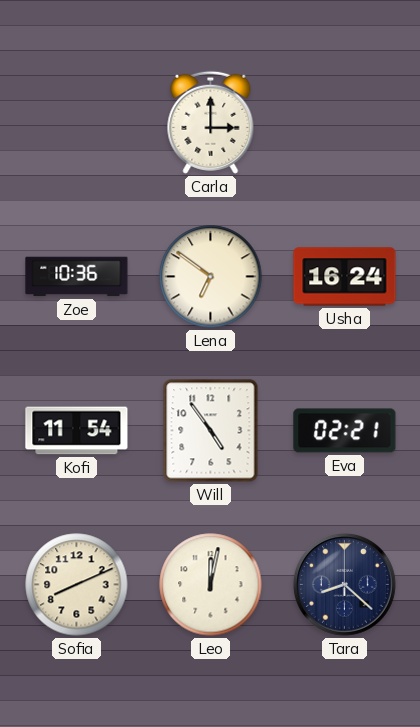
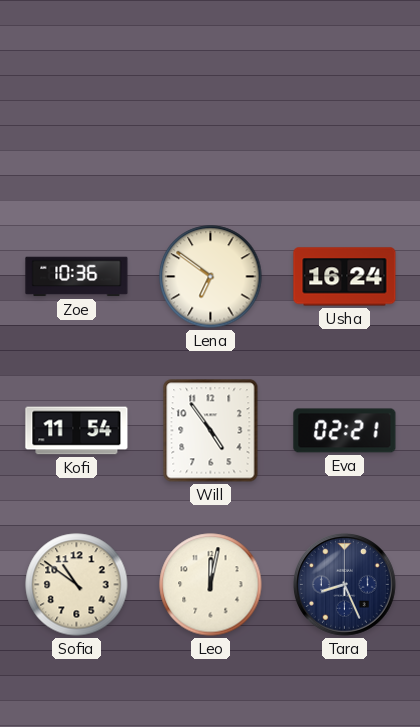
Carla: 3:00 -> none
Sofia: 8:11 -> 10:51
Tara: 8:22 -> 8:26
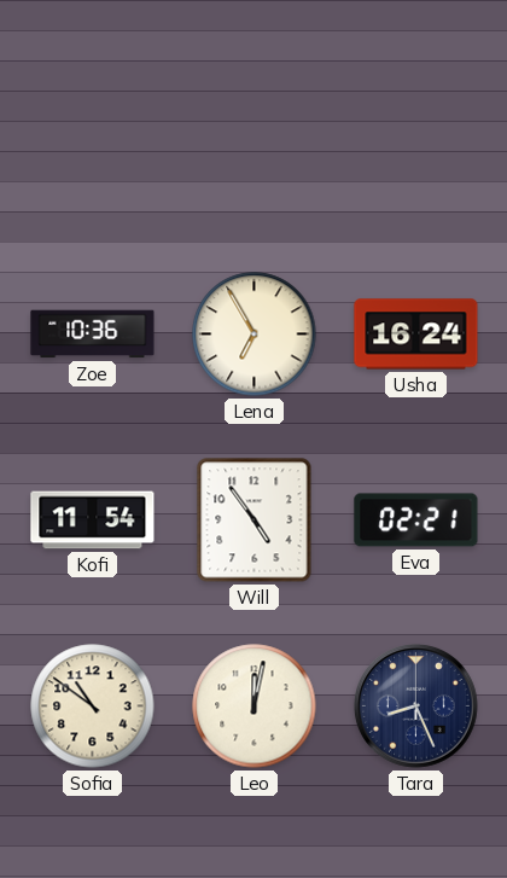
Lena: 6:51 -> 6:55
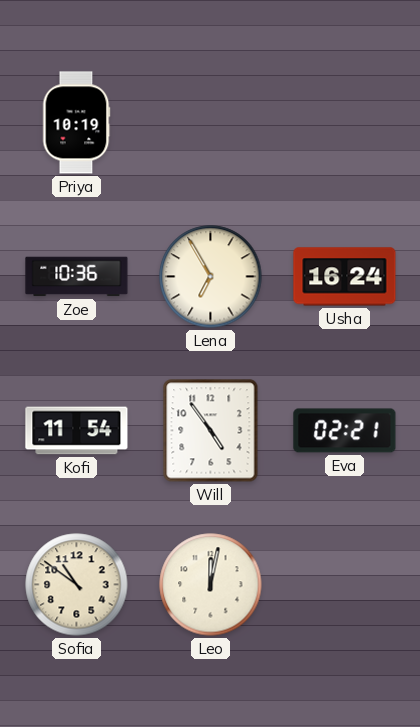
Priya: none -> 10:19
Tara: 8:26 -> none
